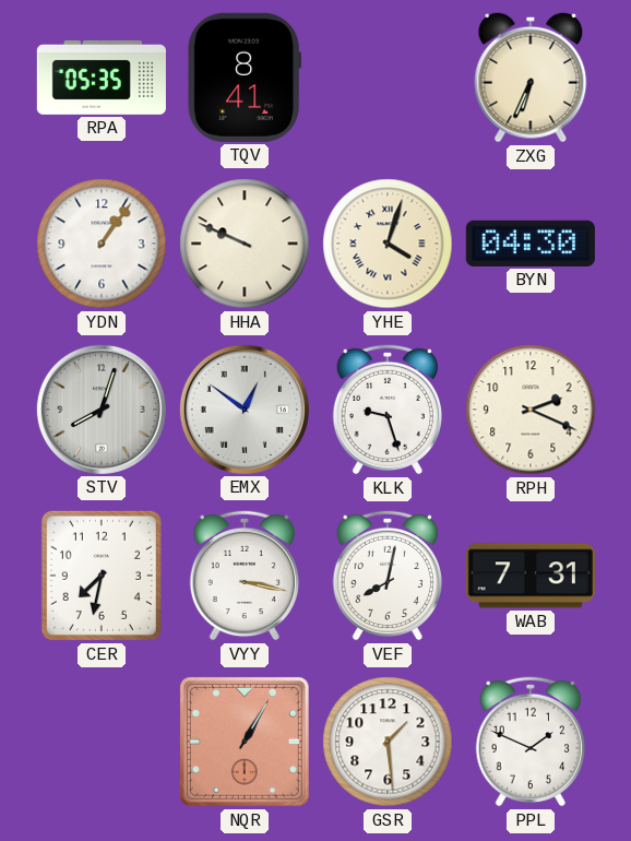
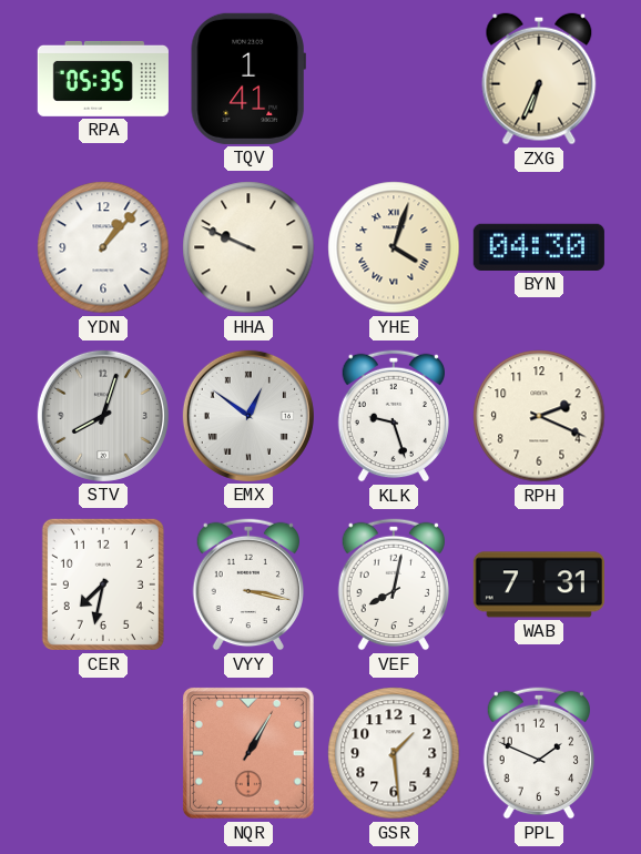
TQV: 8:41 -> 1:41
YDN: 1:06 -> 1:07
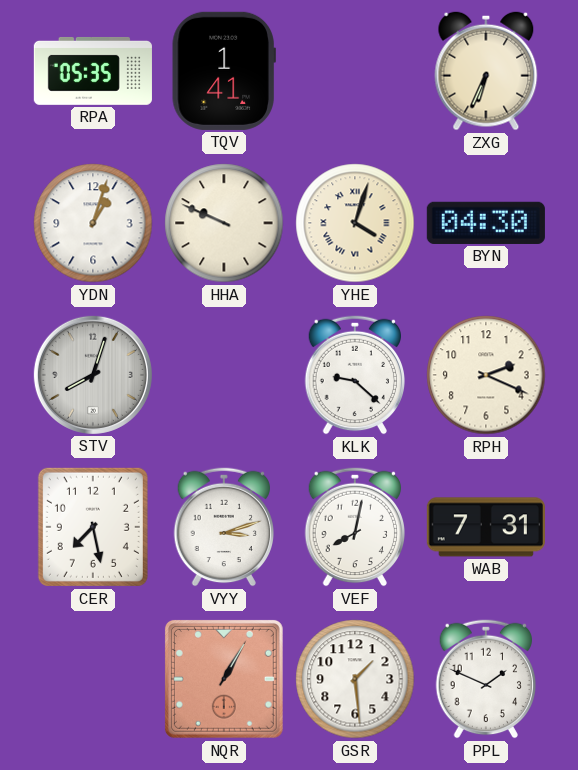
YDN: 1:07 -> 1:03
EMX: 12:51 -> none
KLK: 9:27 -> 9:22
CER: 7:32 -> 7:28
VYY: 3:17 -> 3:12
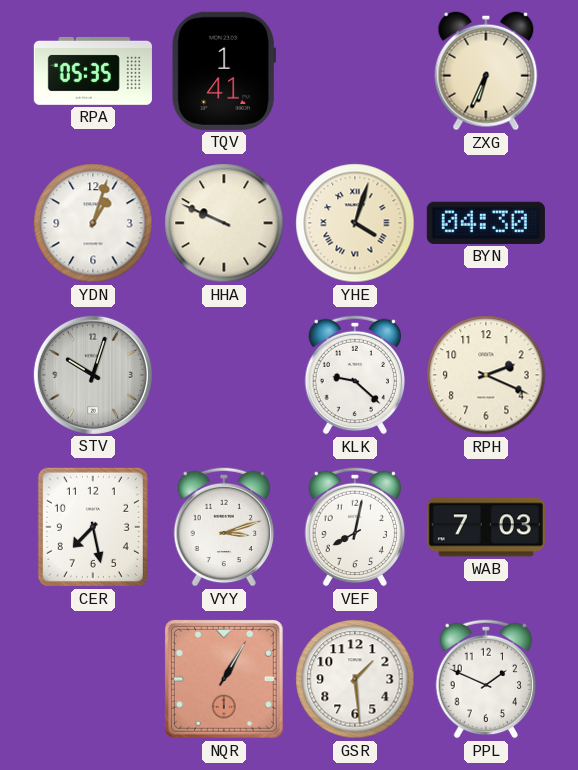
STV: 8:03 -> 10:03
WAB: 7:31 -> 7:03
